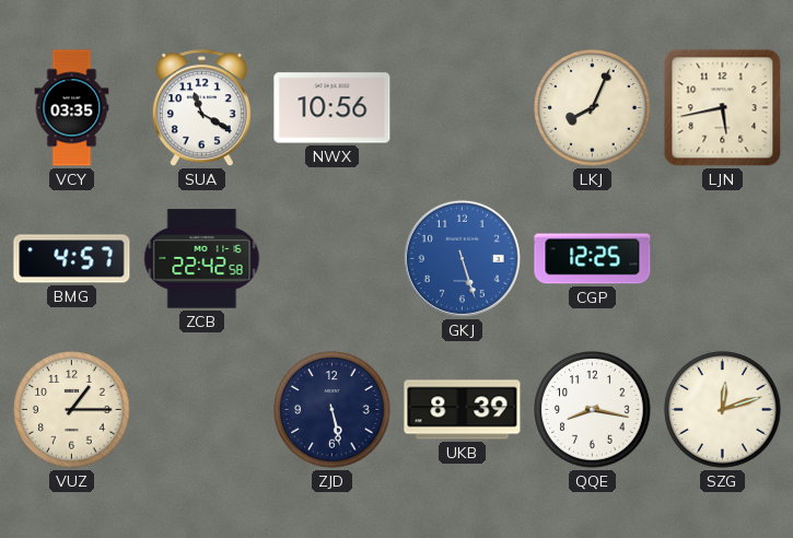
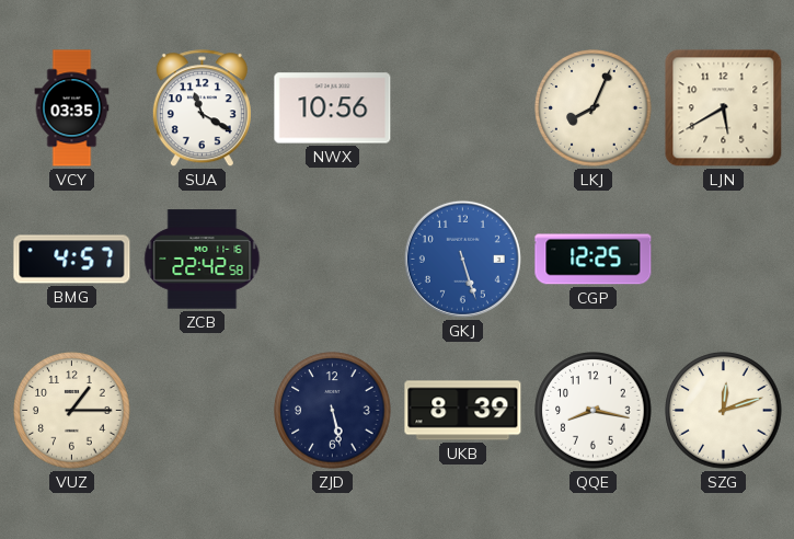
LJN: 5:43 -> 5:40
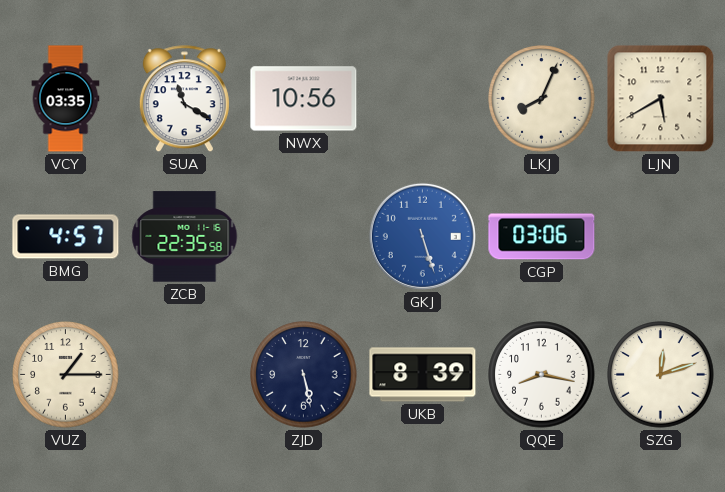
ZCB: 22:42 -> 22:35
CGP: 12:25 -> 03:06
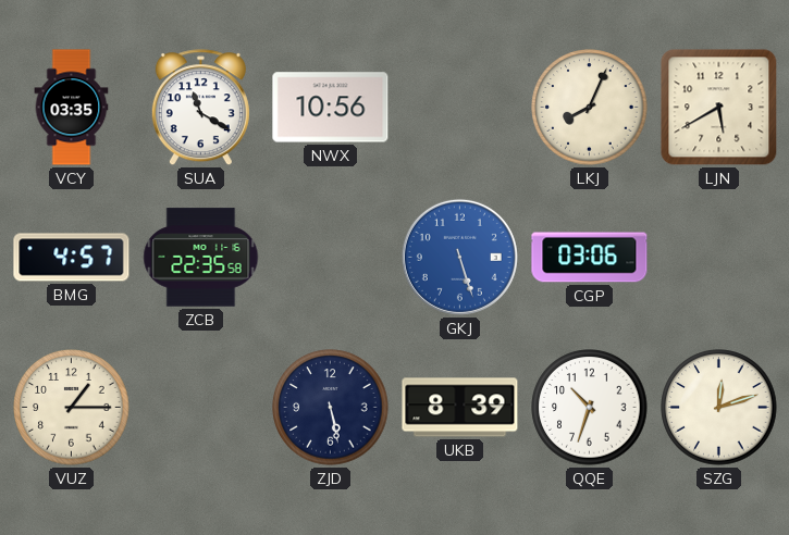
QQE: 8:17 -> 10:33
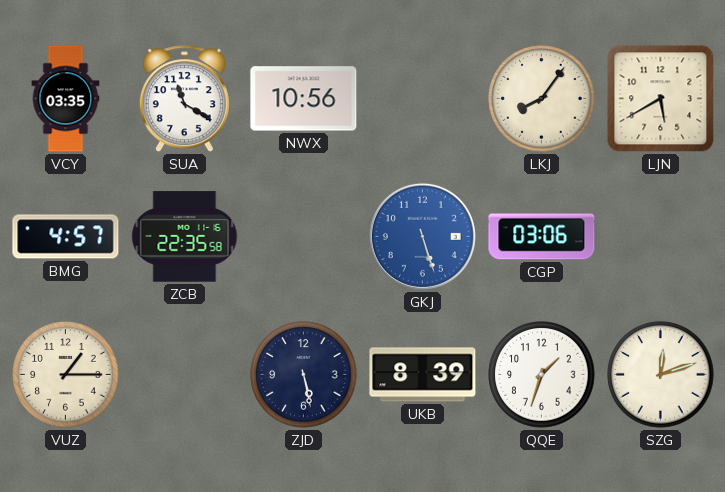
LKJ: 8:04 -> 8:06
QQE: 10:33 -> 1:33
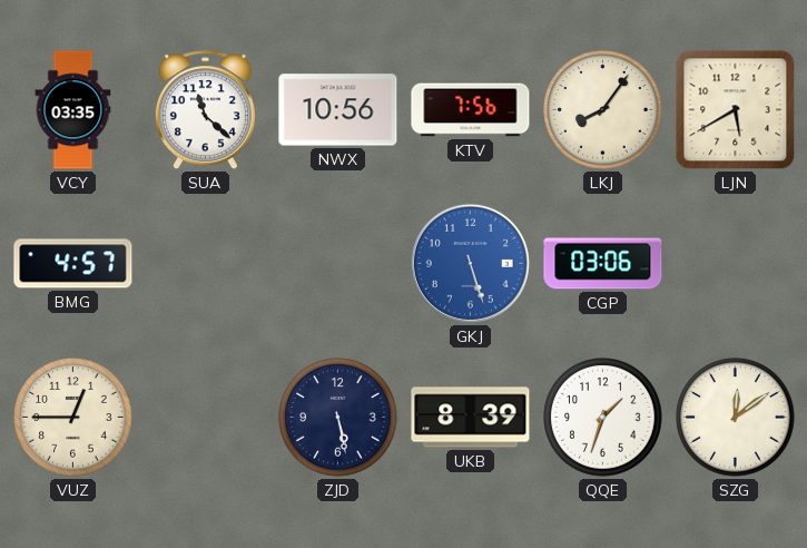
SUA: 11:20 -> 11:22
KTV: none -> 7:56
ZCB: 22:35 -> none
VUZ: 1:15 -> 12:45
SZG: 12:12 -> 12:09
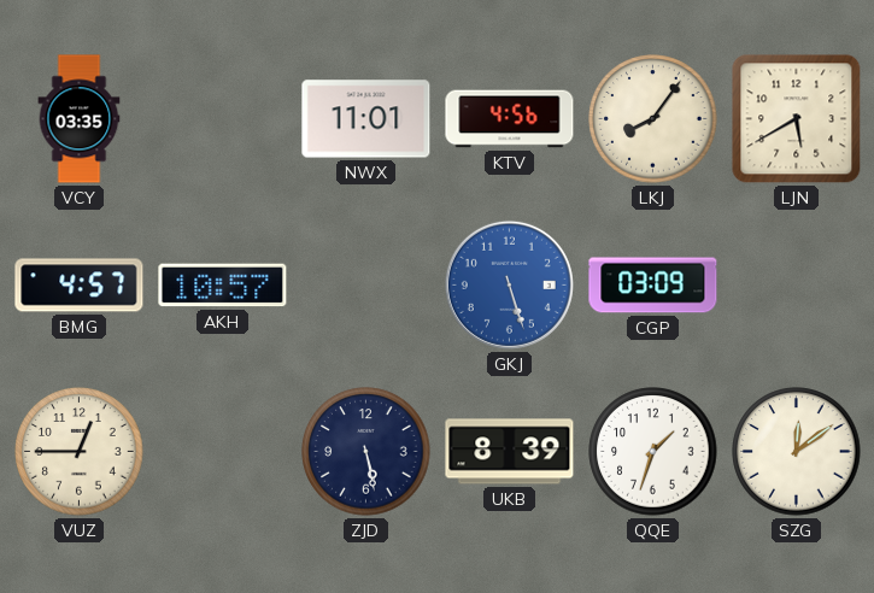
SUA: 11:22 -> none
NWX: 10:56 -> 11:01
KTV: 7:56 -> 4:56
AKH: none -> 10:57
CGP: 03:06 -> 03:09
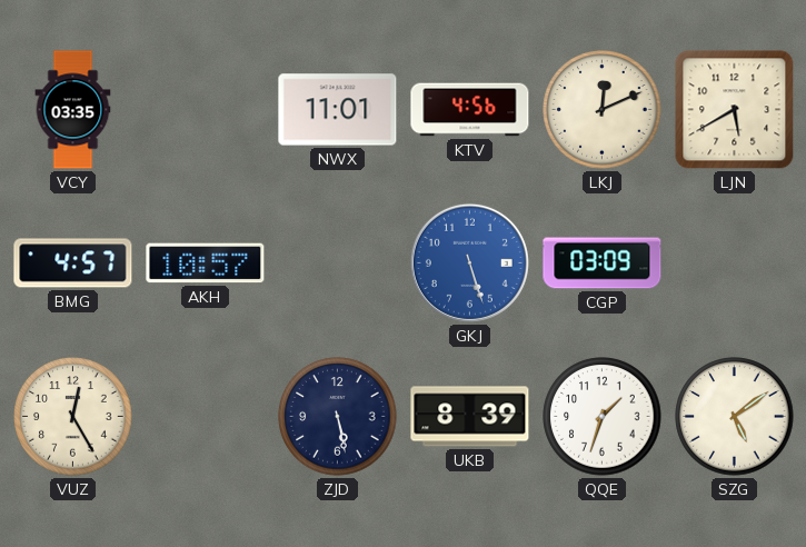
LKJ: 8:06 -> 12:11
VUZ: 12:45 -> 12:25
SZG: 12:09 -> 5:09
